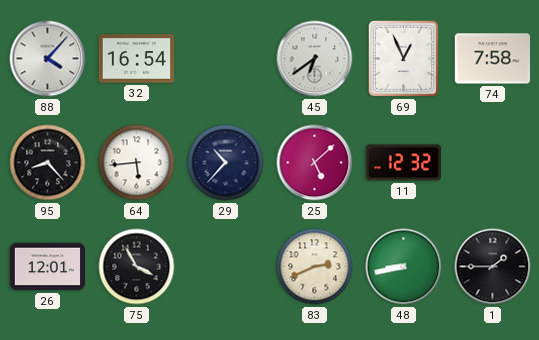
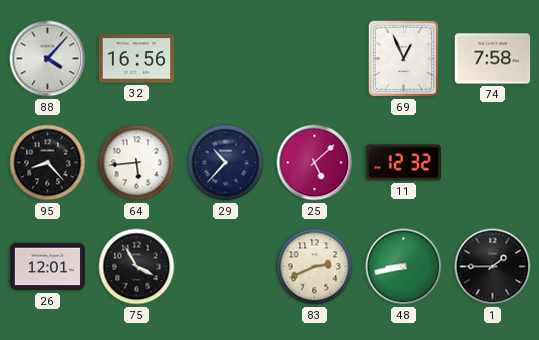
32: 16:54 -> 16:56
45: 6:39 -> none
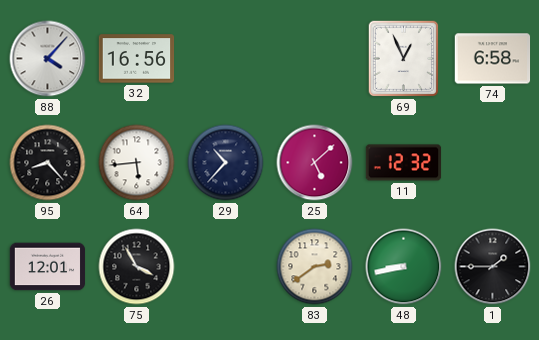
74: 7:58 -> 6:58
83: 2:41 -> 2:39
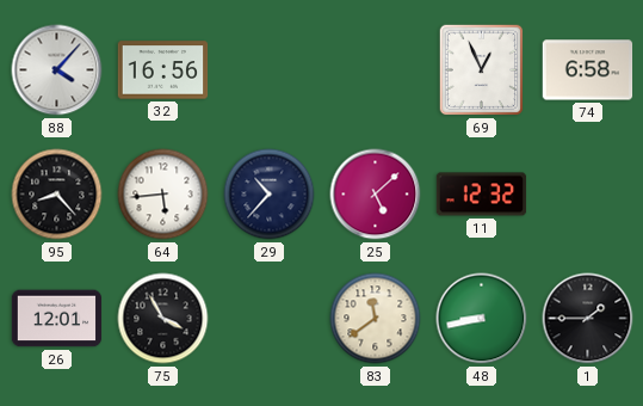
83: 2:39 -> 11:39
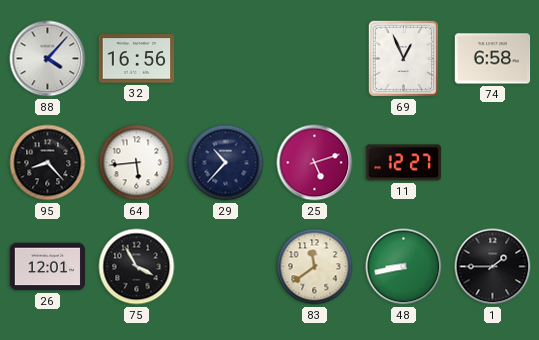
25: 5:08 -> 5:12
11: 12:32 -> 12:27
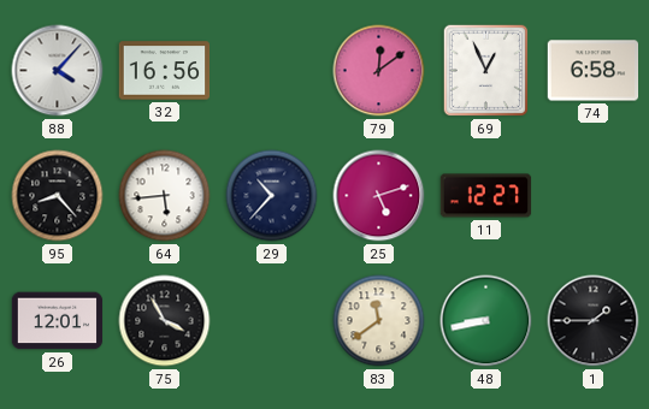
79: none -> 12:09
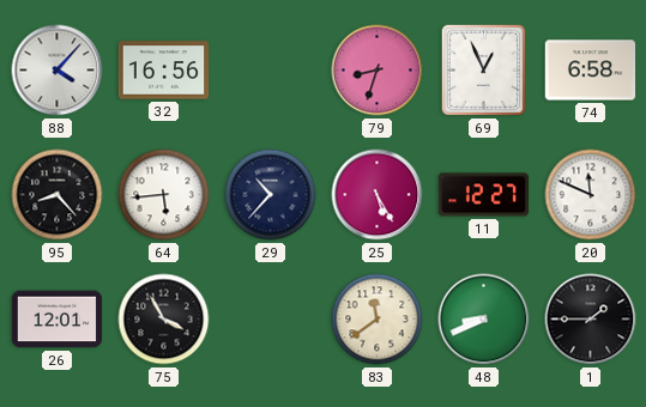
79: 12:09 -> 8:33
25: 5:12 -> 5:25
20: none -> 11:49
48: 8:43 -> 8:41
